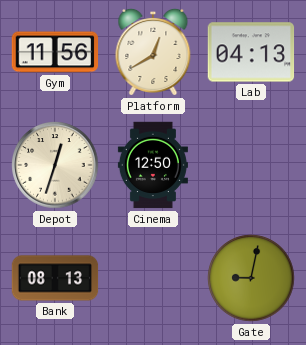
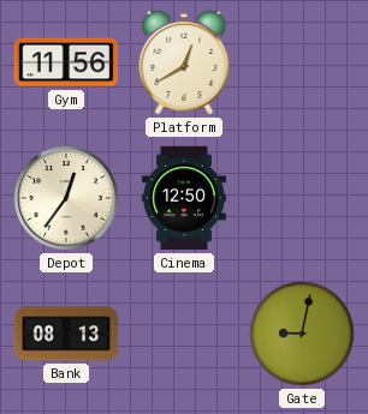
Lab: 04:13 -> none
Depot: 12:33 -> 12:36
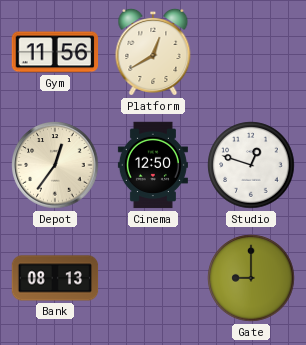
Studio: none -> 12:48
Gate: 9:02 -> 9:00
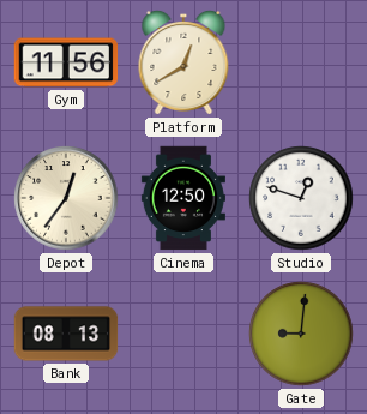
Gate: 9:00 -> 9:01
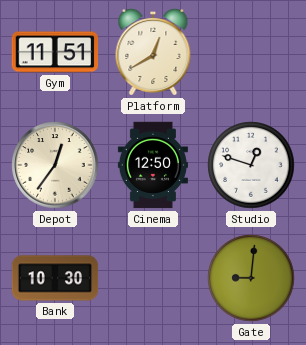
Gym: 11:56 -> 11:51
Bank: 08:13 -> 10:30
